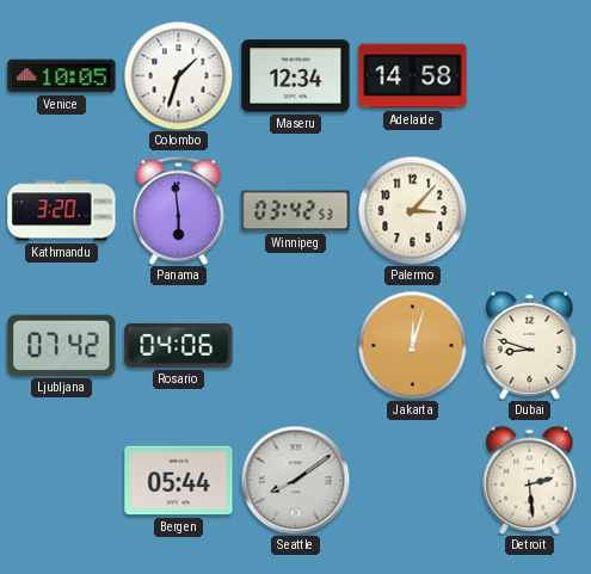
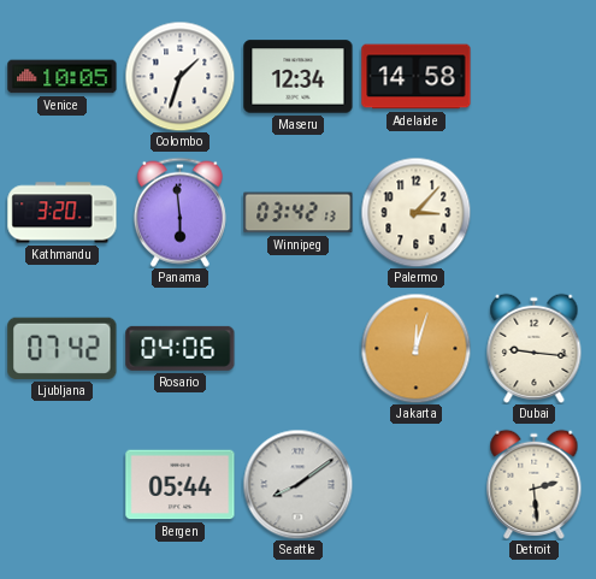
Winnipeg: 03:42:53 -> 03:42:13
Dubai: 8:48 -> 9:16
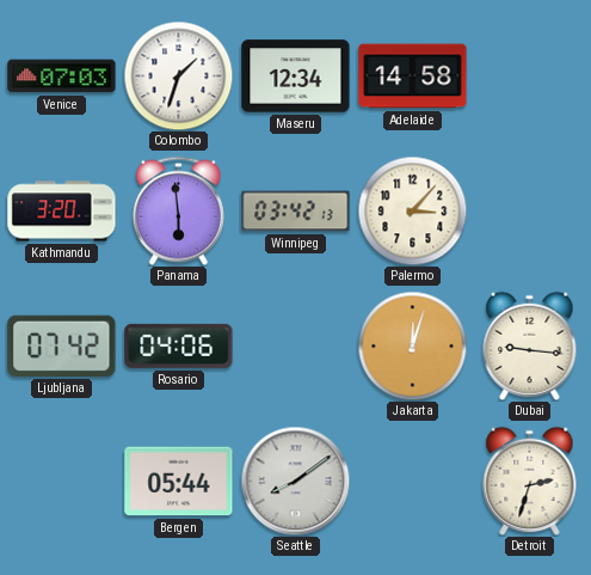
Venice: 10:05 -> 07:03
Detroit: 2:29 -> 2:33
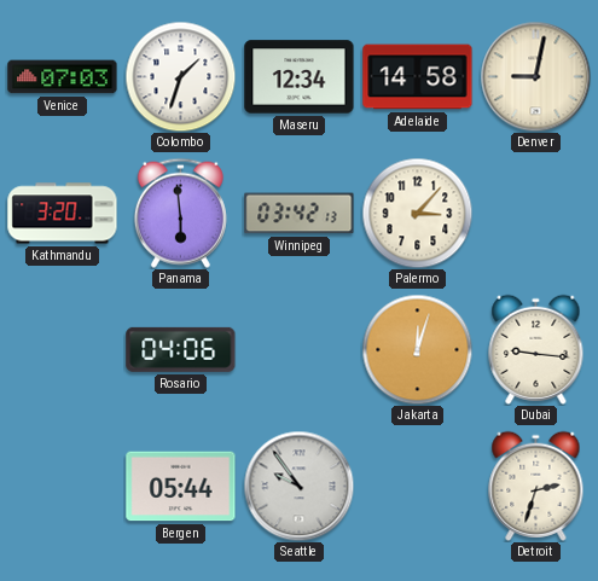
Denver: none -> 9:02
Ljubljana: 07:42 -> none
Seattle: 8:09 -> 9:54
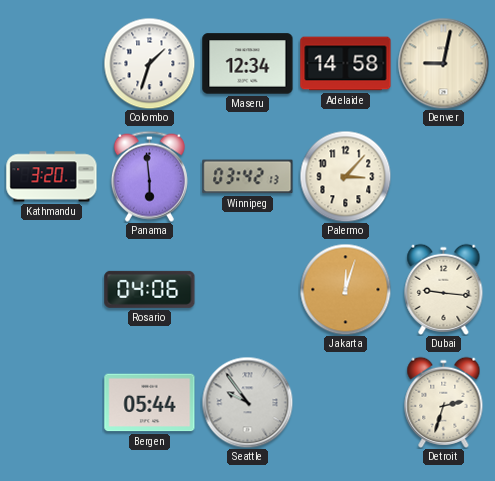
Venice: 07:03 -> none
